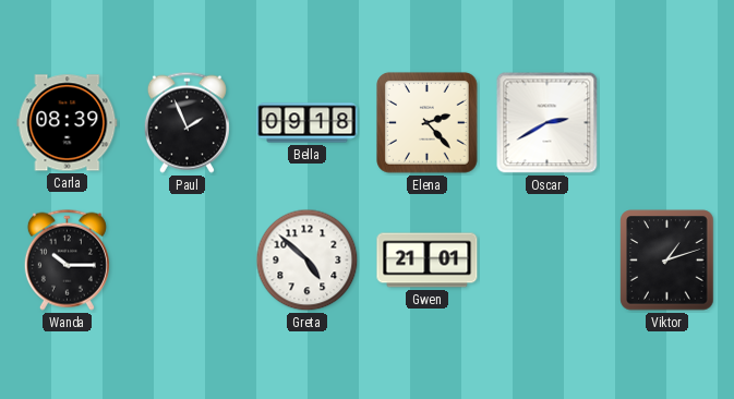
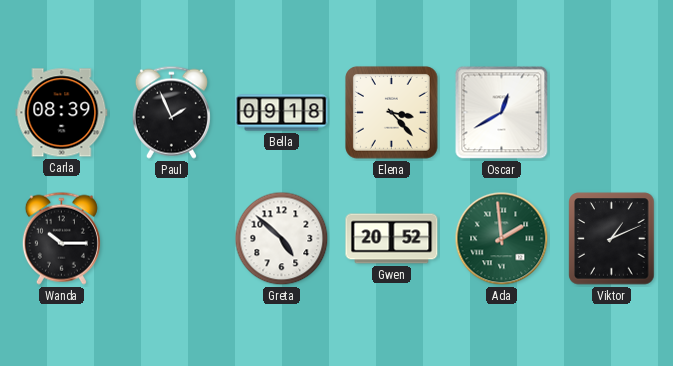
Elena: 2:23 -> 3:23
Oscar: 2:40 -> 12:40
Gwen: 21:01 -> 20:52
Ada: none -> 1:59
Viktor: 1:12 -> 1:11
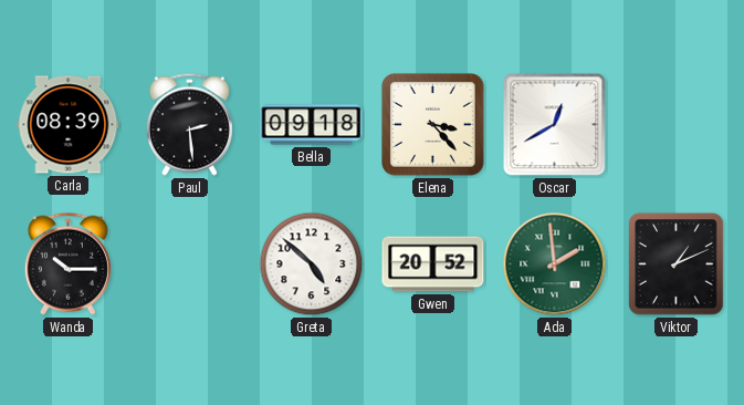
Paul: 1:56 -> 2:29
